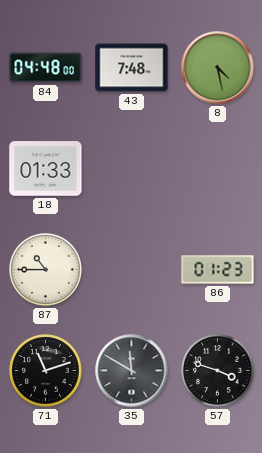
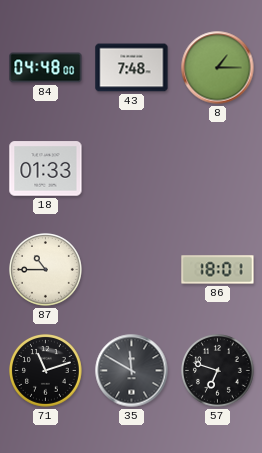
8: 4:28 -> 1:15
86: 01:23 -> 18:01
57: 3:48 -> 6:48
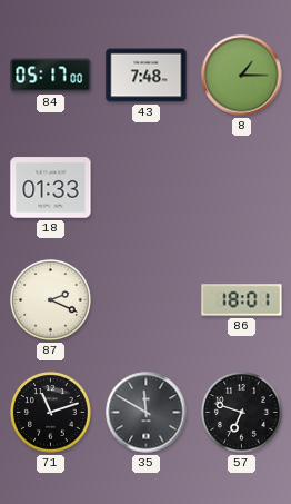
84: 04:48 -> 05:17
87: 10:45 -> 2:19
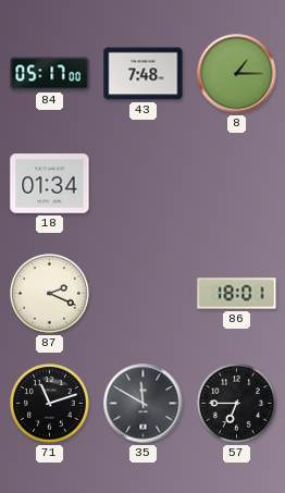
18: 01:33 -> 01:34
57: 6:48 -> 6:45
